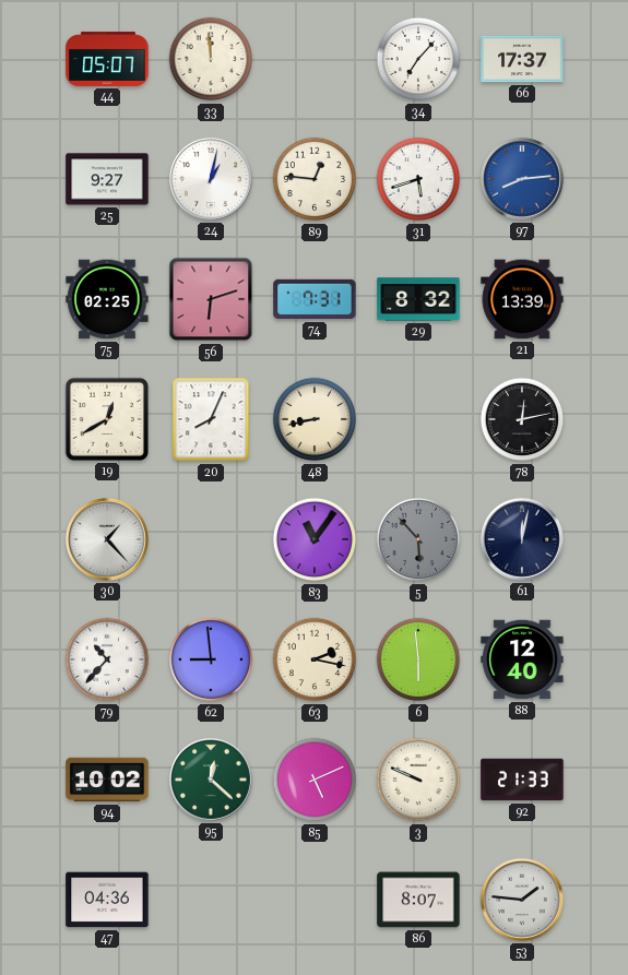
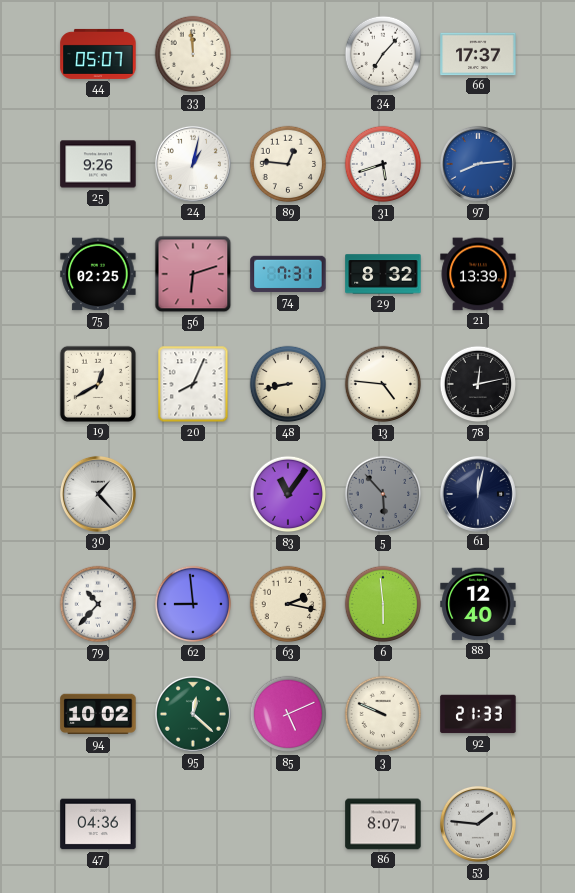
25: 9:27 -> 9:26
13: none -> 4:46
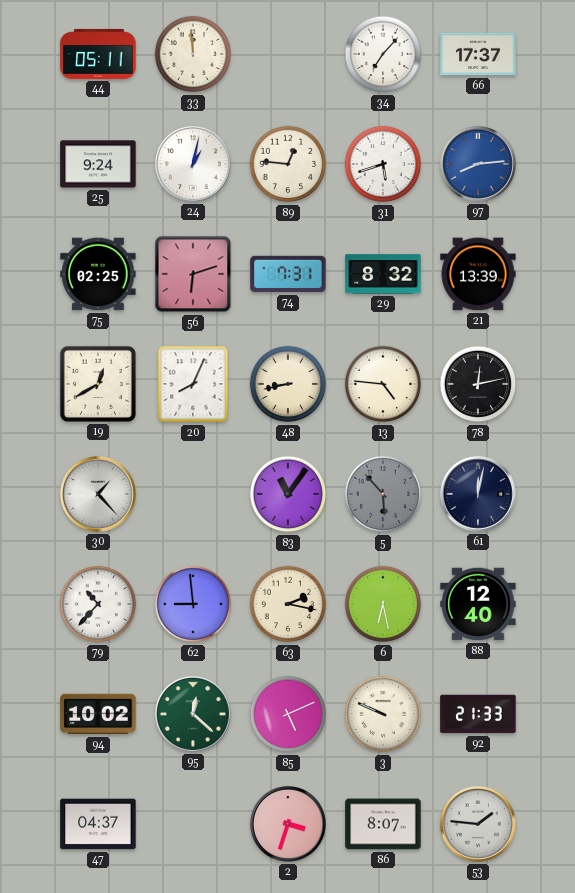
44: 05:07 -> 05:11
25: 9:26 -> 9:24
6: 5:59 -> 6:28
47: 04:36 -> 04:37
2: none -> 3:33
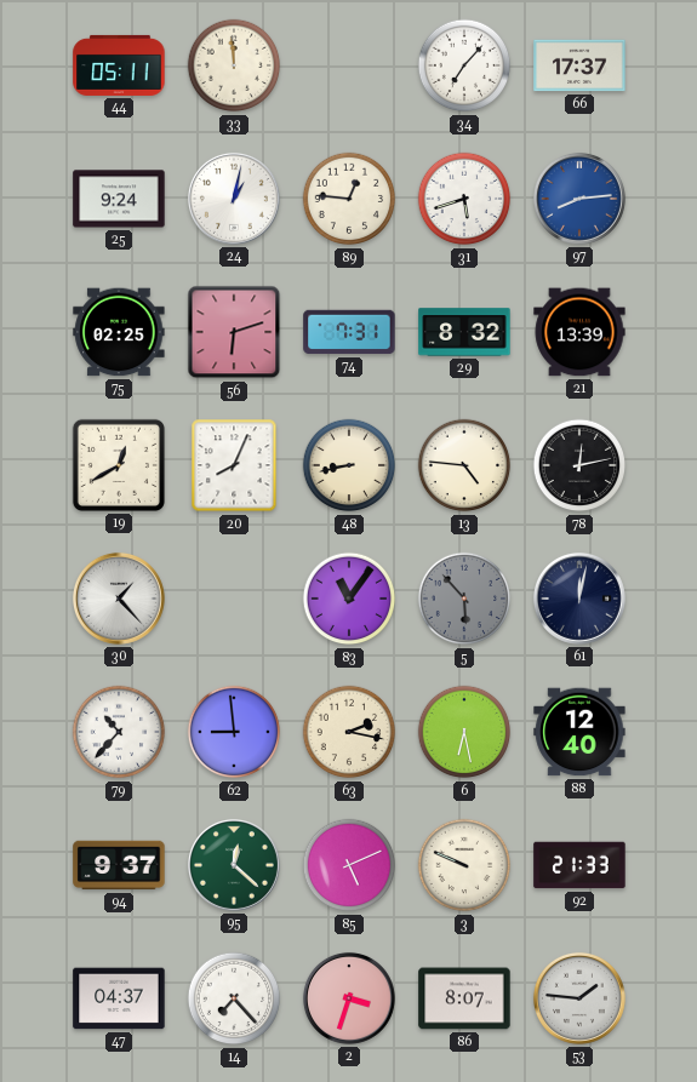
94: 10:02 -> 9:37
14: none -> 7:23
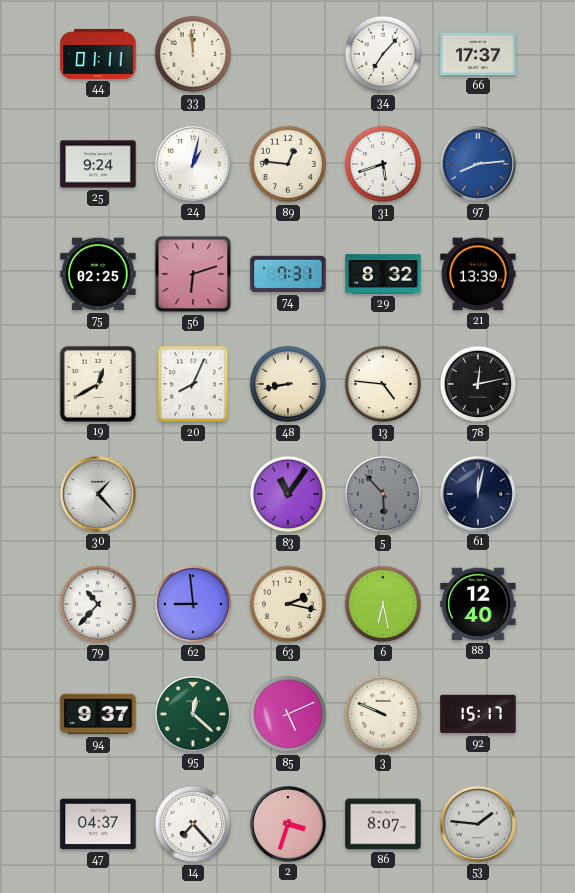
44: 05:11 -> 01:11
92: 21:33 -> 15:17
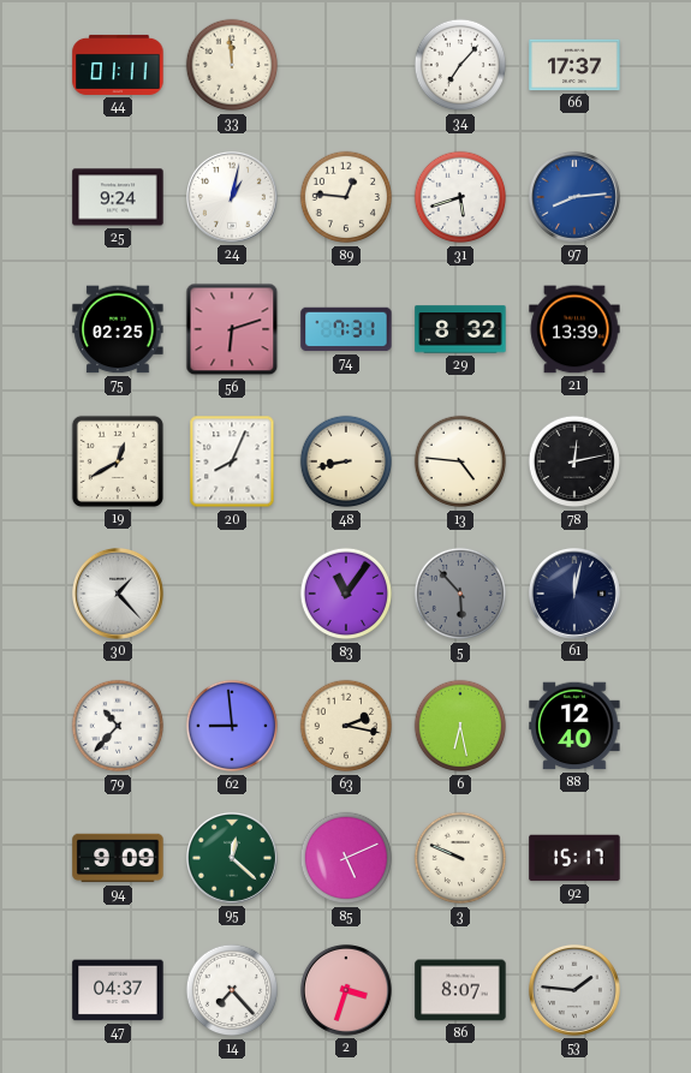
94: 9:37 -> 9:09
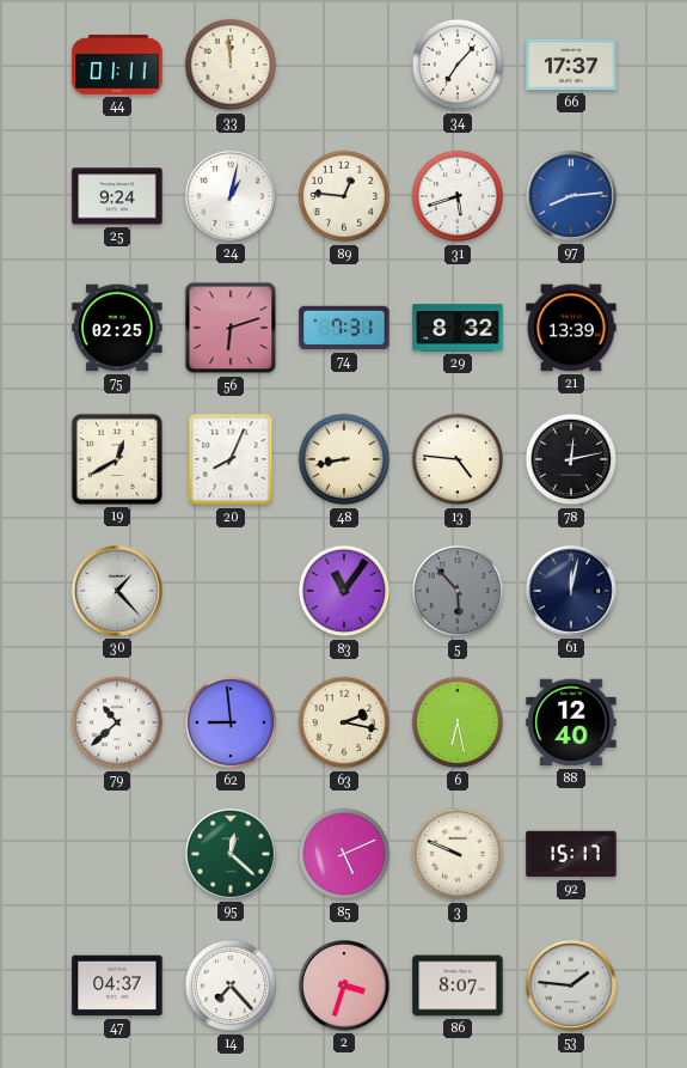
79: 10:37 -> 10:38
94: 9:09 -> none
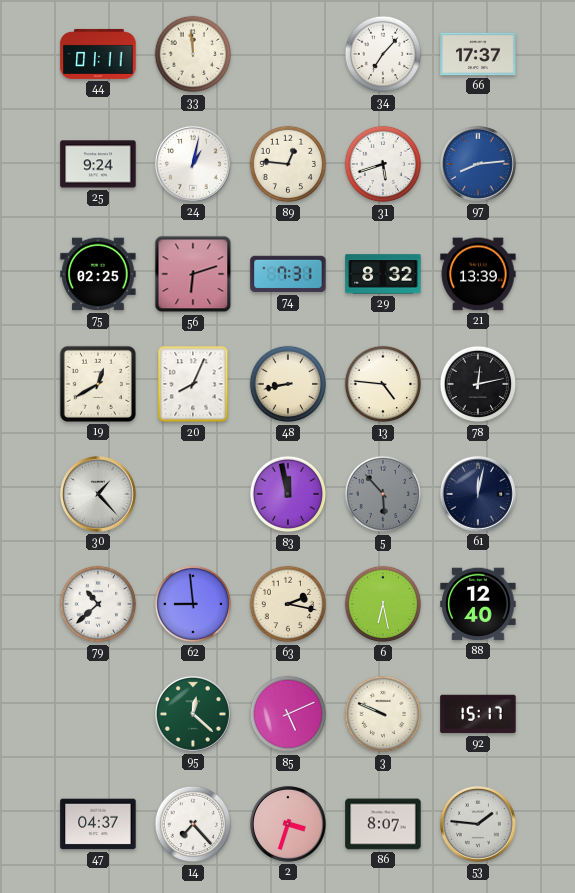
83: 11:06 -> 11:58
